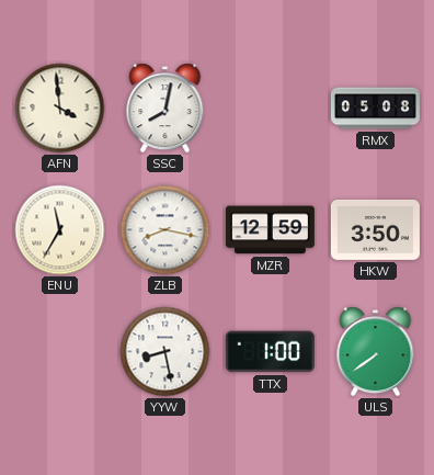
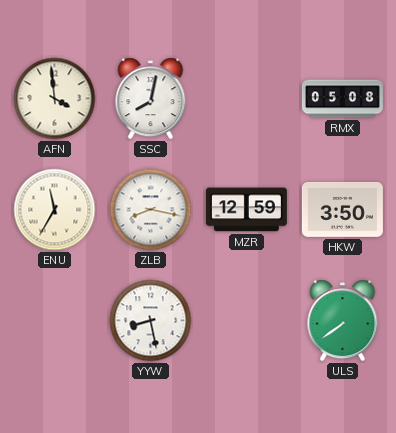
TTX: 1:00 -> none
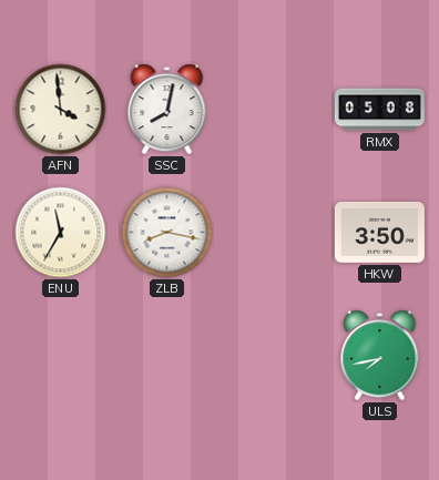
MZR: 12:59 -> none
YYW: 8:28 -> none
ULS: 7:39 -> 7:43
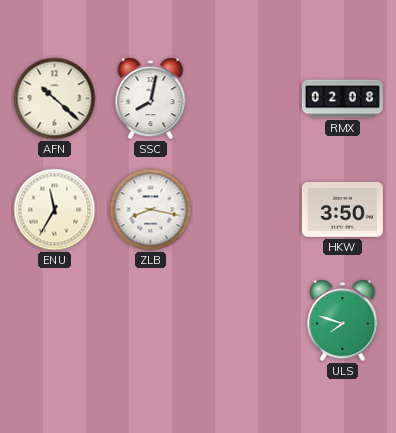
AFN: 3:59 -> 10:22
RMX: 05:08 -> 02:08
ULS: 7:43 -> 7:48
